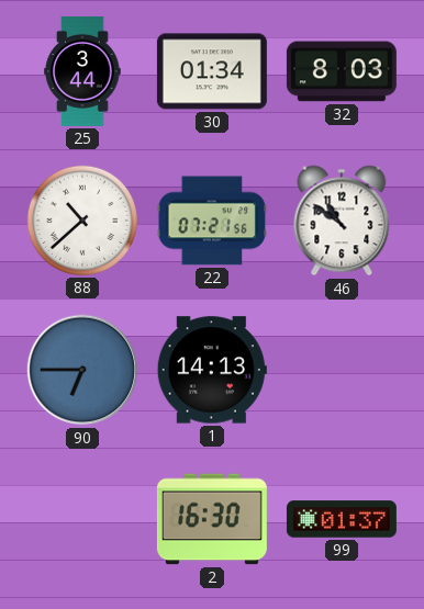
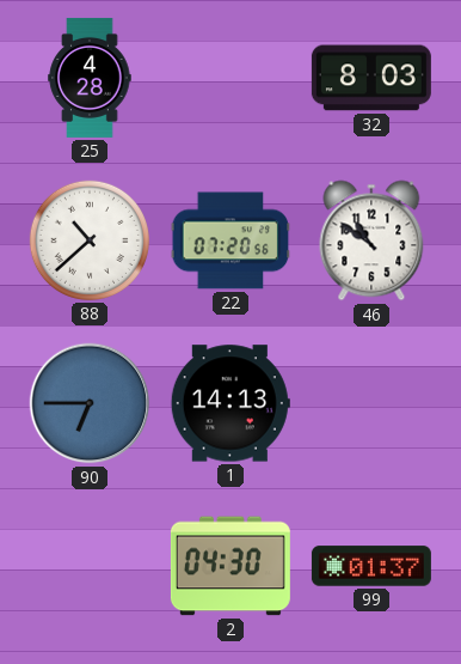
25: 3:44 -> 4:28
30: 01:34 -> none
22: 07:21 -> 07:20
2: 16:30 -> 04:30
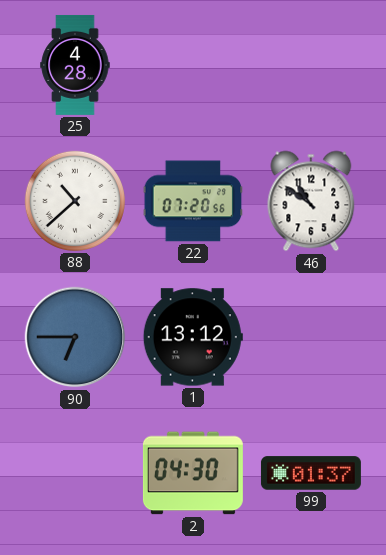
32: 8:03 -> none
1: 14:13 -> 13:12
